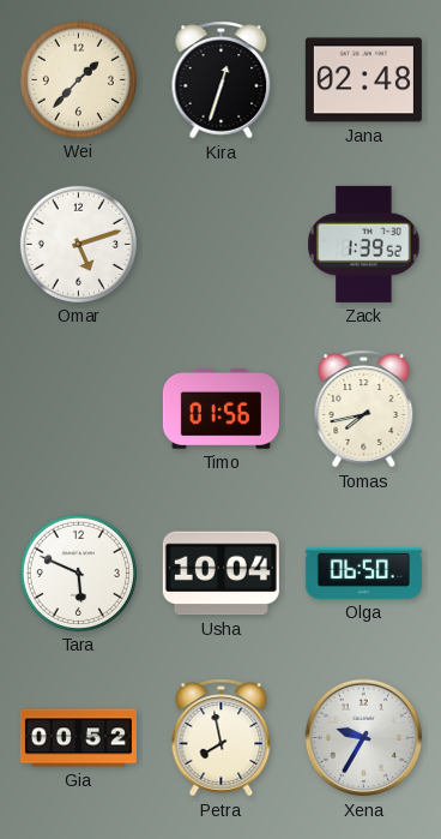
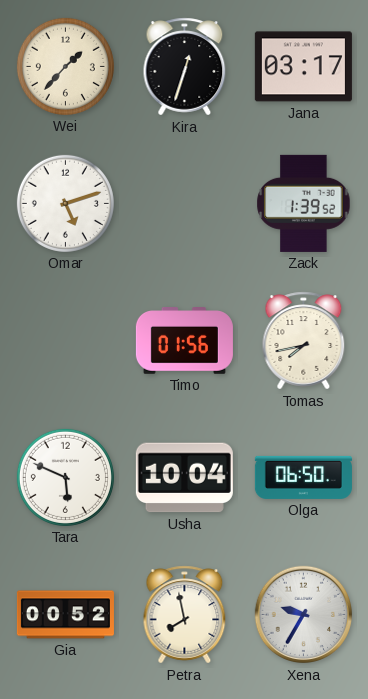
Jana: 02:48 -> 03:17
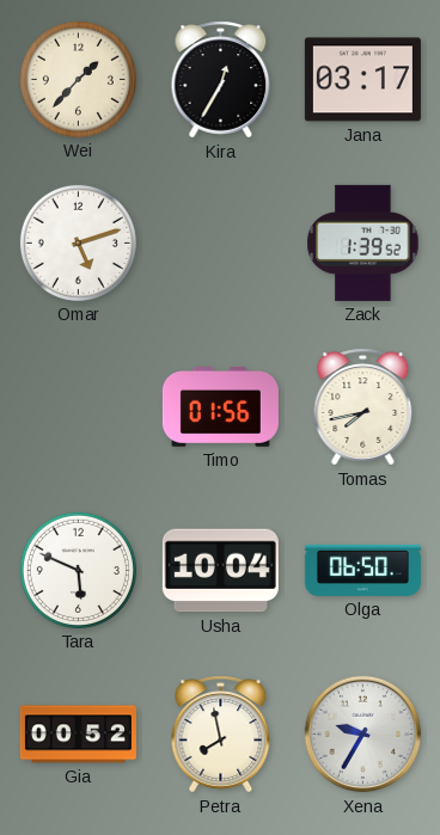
Kira: 12:33 -> 12:35
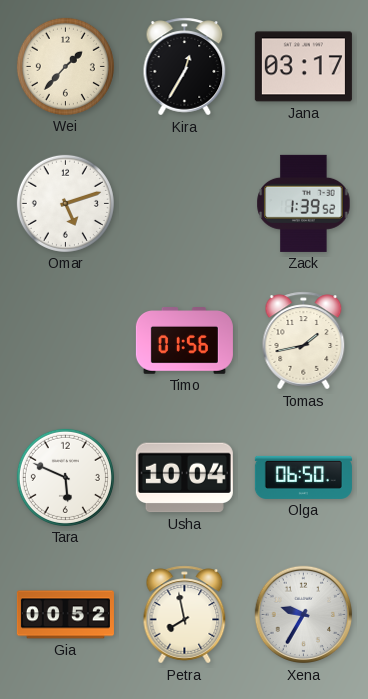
Tomas: 7:43 -> 1:43
